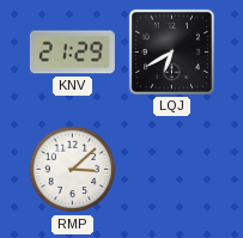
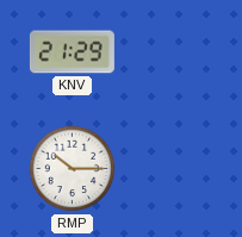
LQJ: 6:40 -> none
RMP: 3:08 -> 10:15
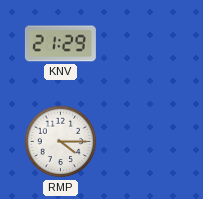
RMP: 10:15 -> 4:15
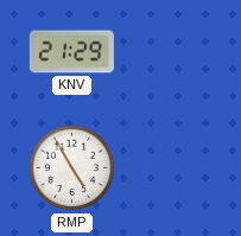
RMP: 4:15 -> 4:55
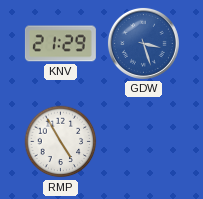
GDW: none -> 3:27
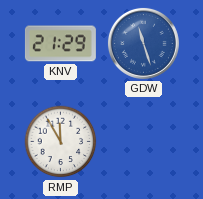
GDW: 3:27 -> 11:27
RMP: 4:55 -> 11:55
